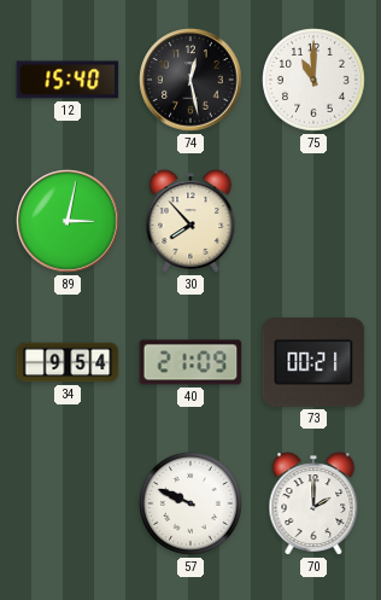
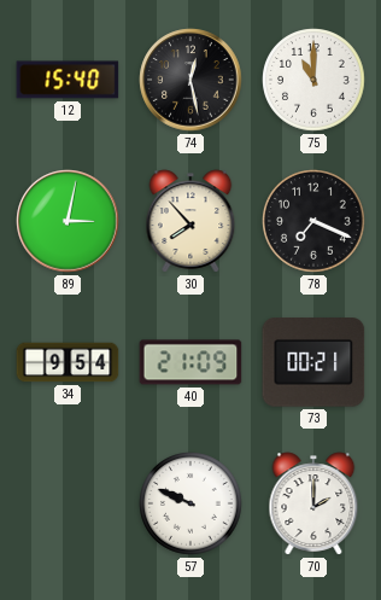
78: none -> 7:19
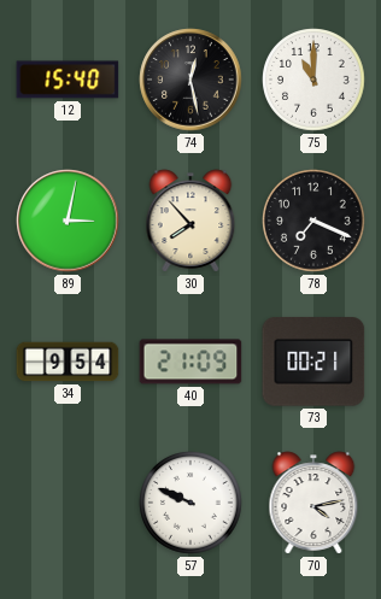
70: 2:00 -> 4:13
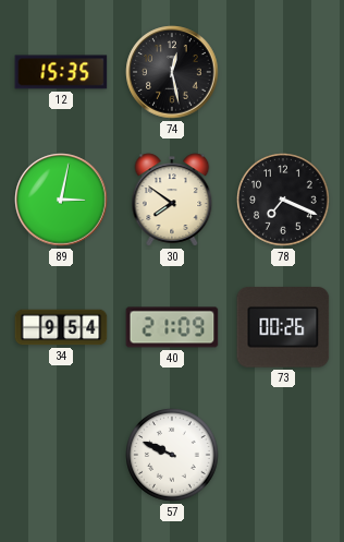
12: 15:40 -> 15:35
75: 11:00 -> none
30: 7:53 -> 7:51
73: 00:21 -> 00:26
70: 4:13 -> none
